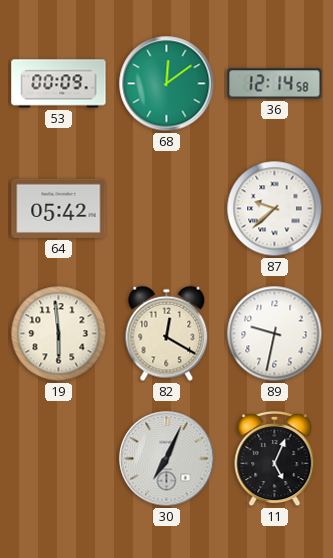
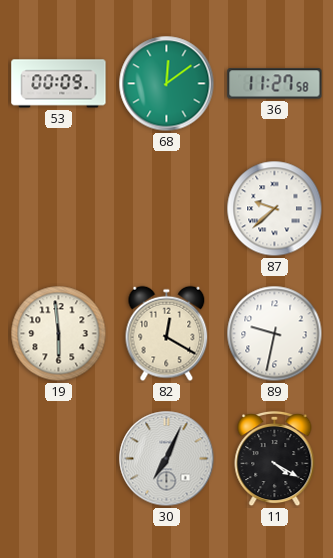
36: 12:14 -> 11:27
64: 05:42 -> none
11: 5:04 -> 4:20
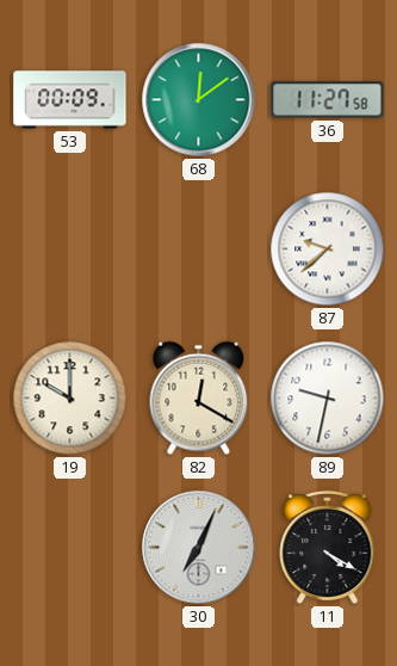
19: 5:59 -> 10:00
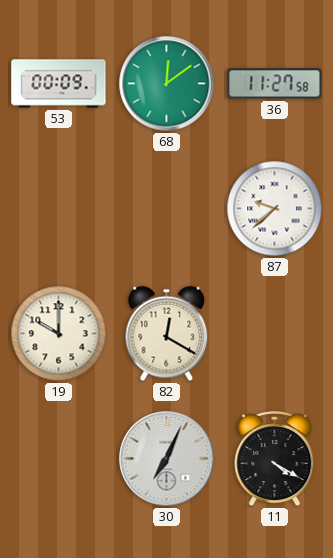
89: 9:32 -> none
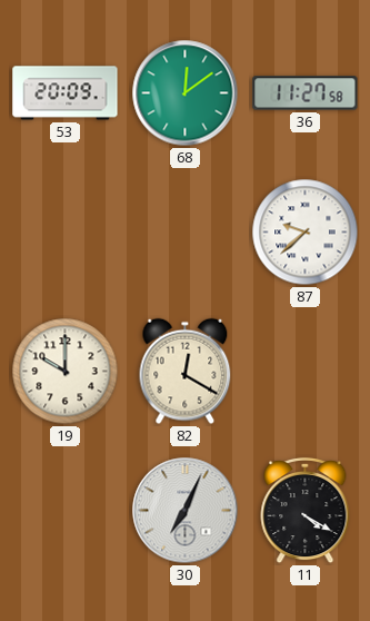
53: 00:09 -> 20:09
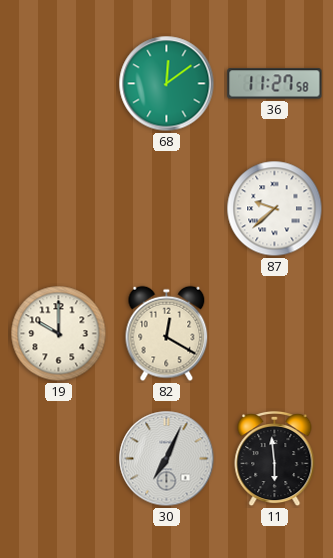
53: 20:09 -> none
11: 4:20 -> 5:59
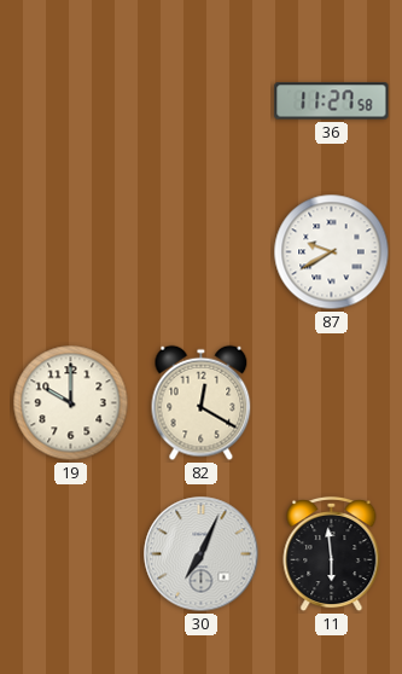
68: 12:09 -> none
87: 9:38 -> 9:40
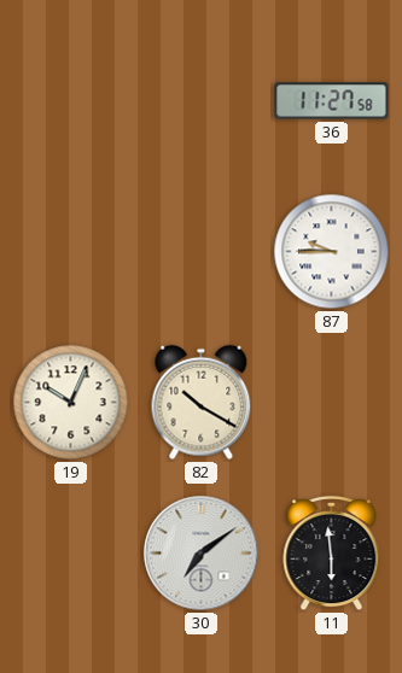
87: 9:40 -> 9:45
19: 10:00 -> 10:04
82: 12:20 -> 10:20
30: 7:04 -> 7:09
